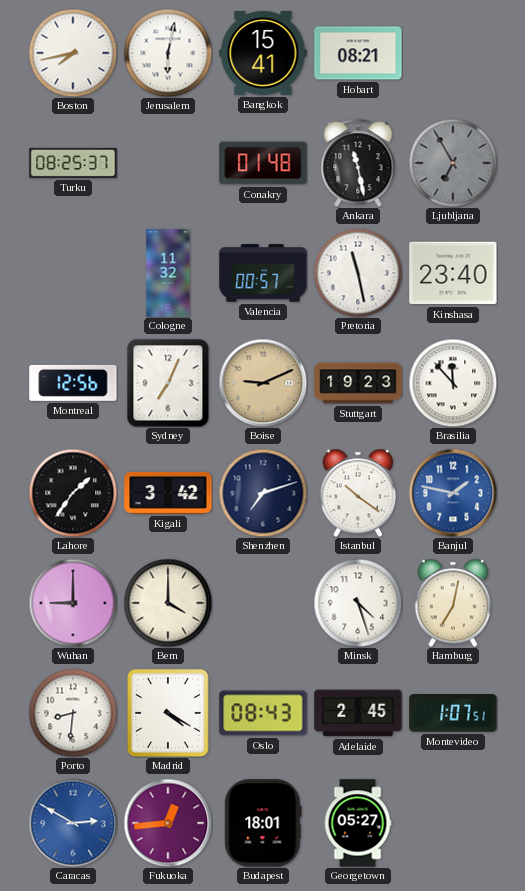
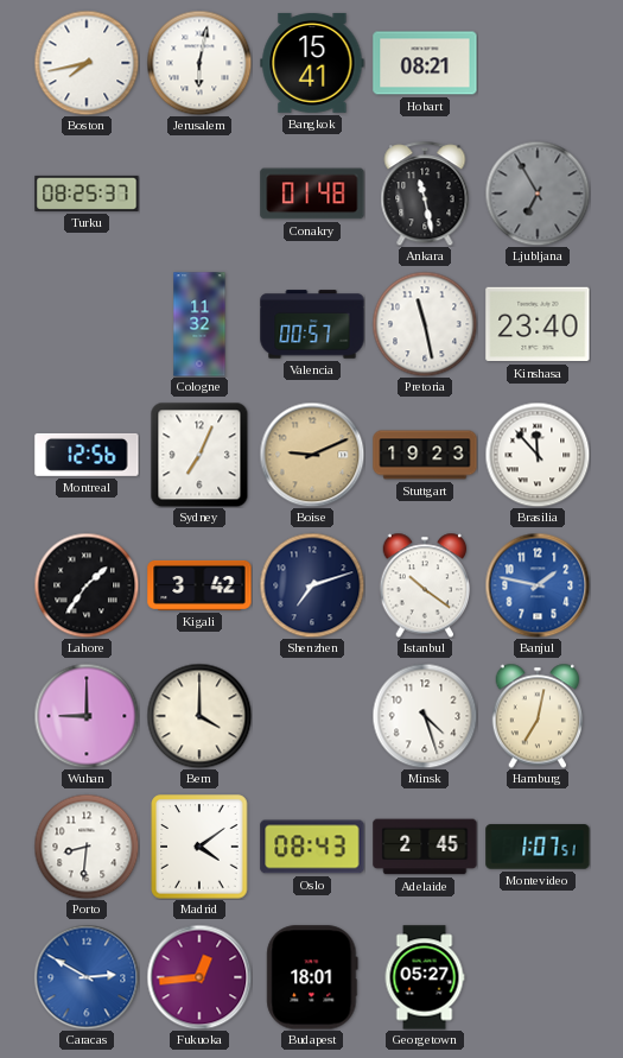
Madrid: 4:20 -> 4:09
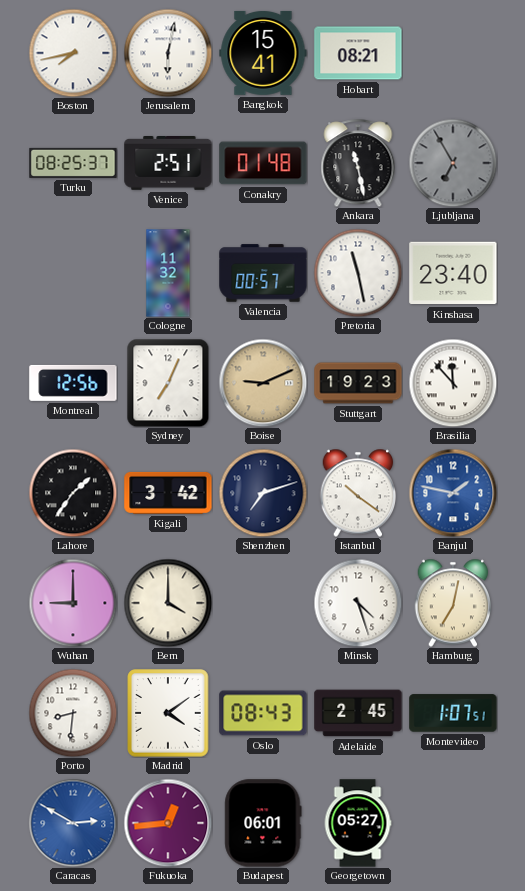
Venice: none -> 2:51
Budapest: 18:01 -> 06:01
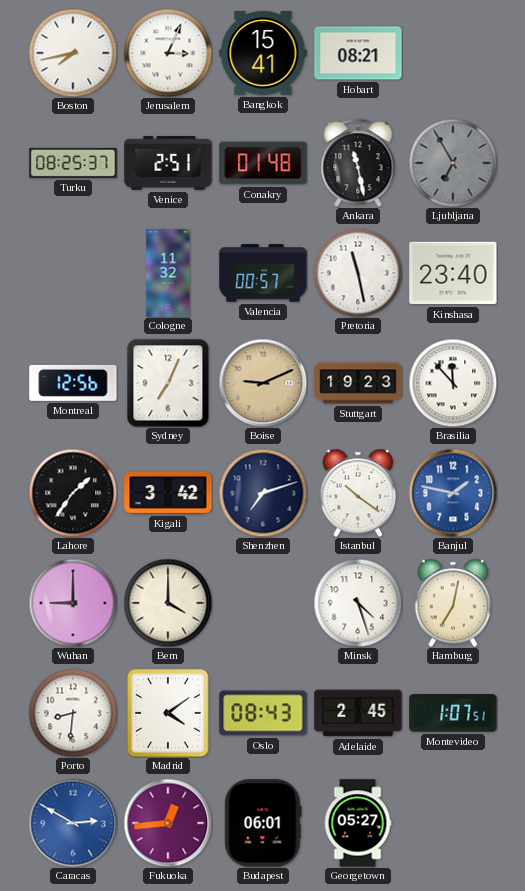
Jerusalem: 6:02 -> 3:04
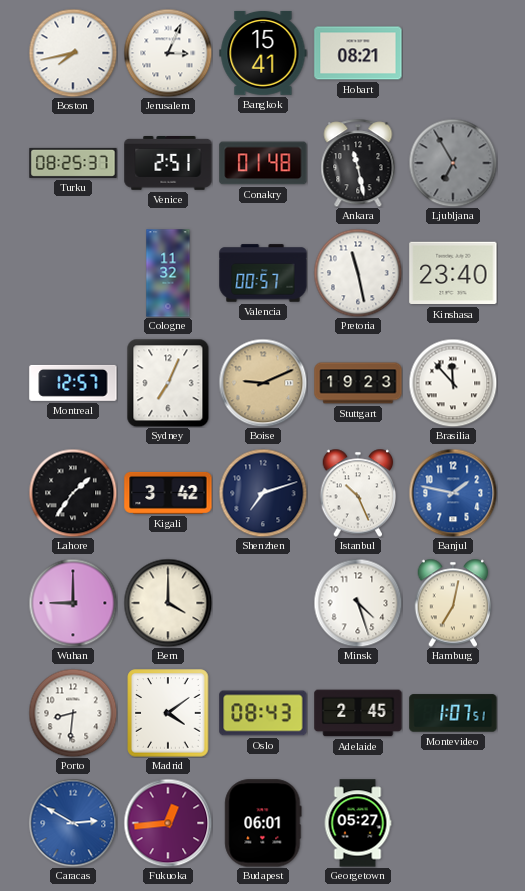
Montreal: 12:56 -> 12:57
Istanbul: 10:21 -> 10:26
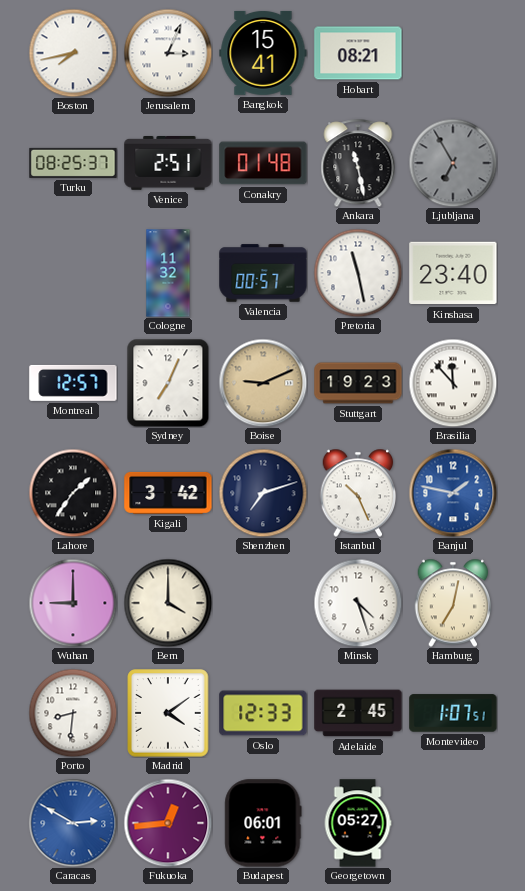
Oslo: 08:43 -> 12:33
